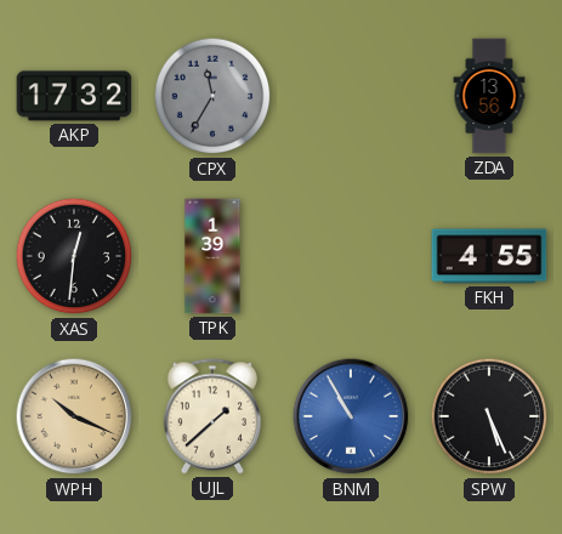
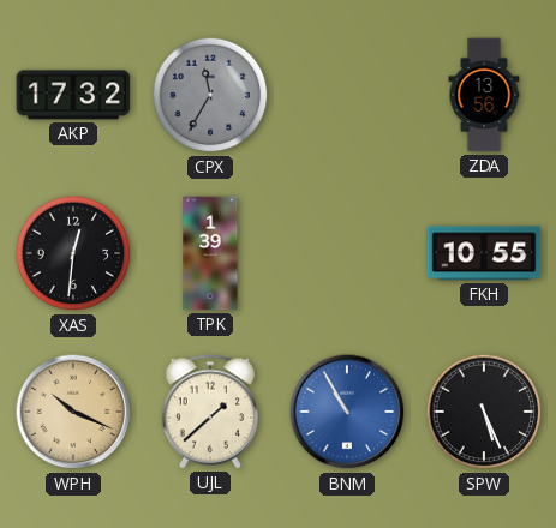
FKH: 4:55 -> 10:55
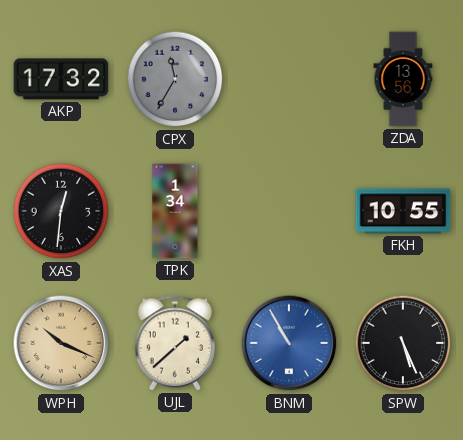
TPK: 1:39 -> 1:34
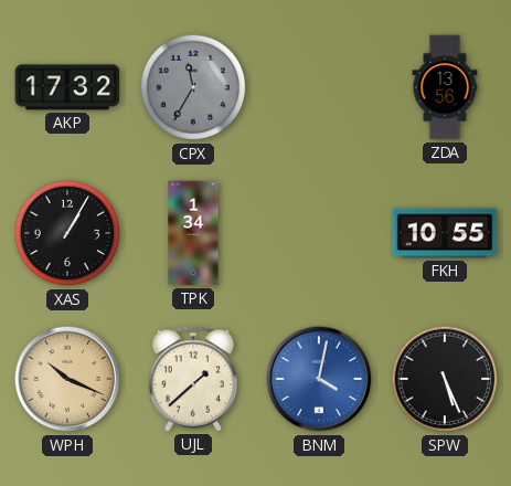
XAS: 12:31 -> 1:05
BNM: 10:55 -> 4:02
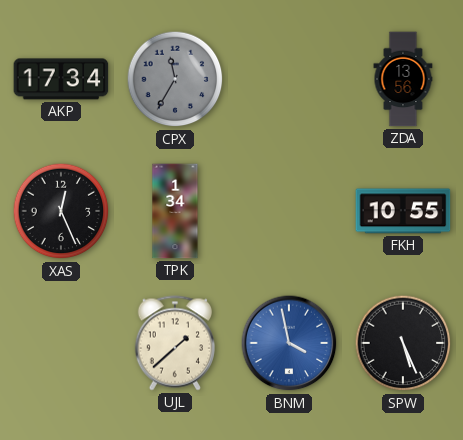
AKP: 17:32 -> 17:34
XAS: 1:05 -> 12:26
WPH: 10:19 -> none
BNM: 4:02 -> 3:58
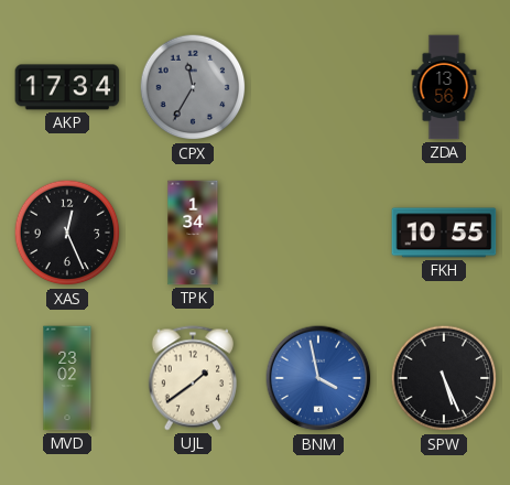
MVD: none -> 23:02
UJL: 1:38 -> 1:39
